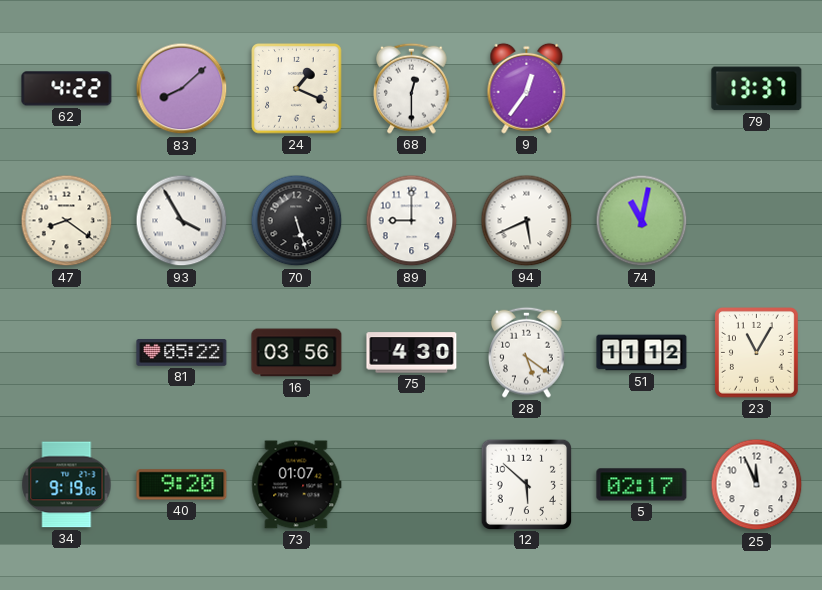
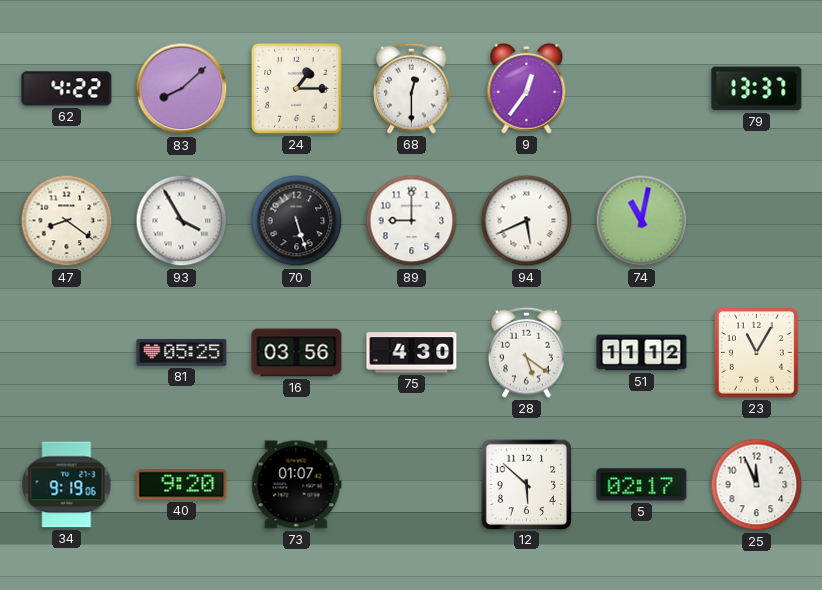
24: 1:19 -> 1:15
81: 05:22 -> 05:25
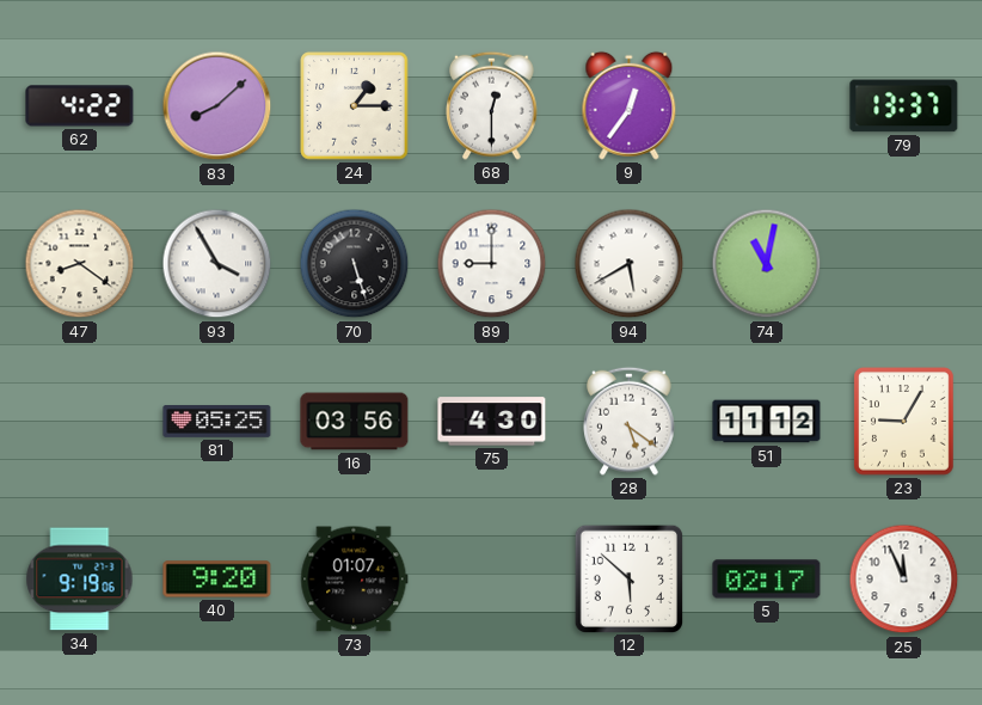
94: 5:41 -> 5:40
23: 11:05 -> 9:05
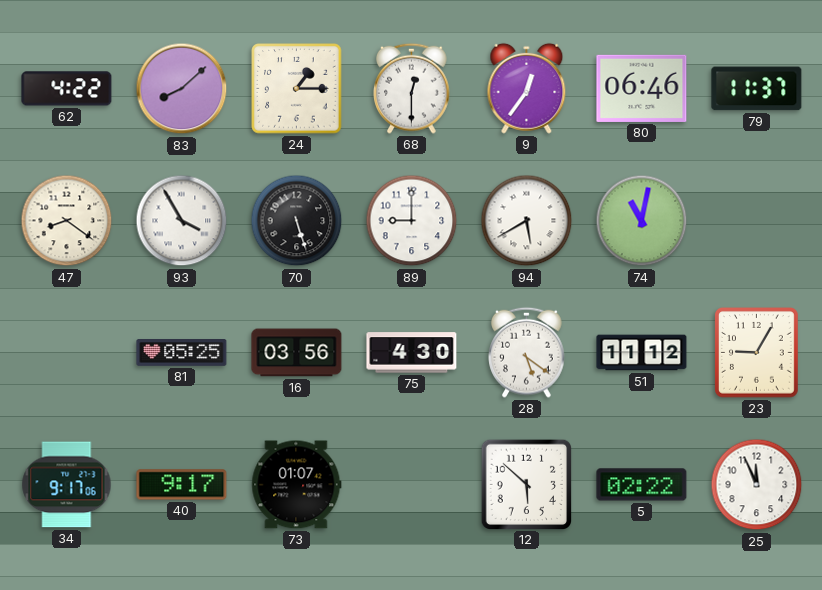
80: none -> 06:46
79: 13:37 -> 11:37
34: 9:19 -> 9:17
40: 9:20 -> 9:17
5: 02:17 -> 02:22
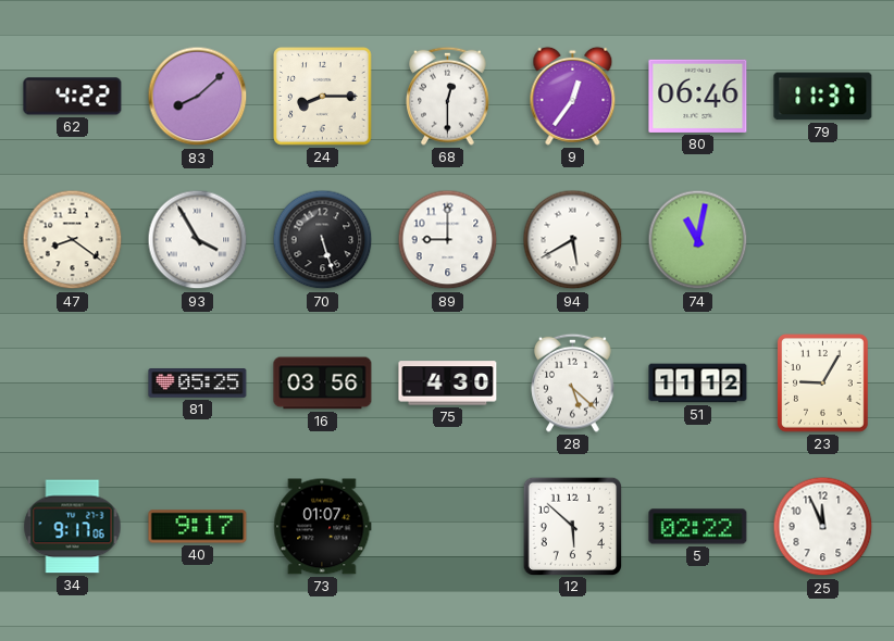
24: 1:15 -> 8:15
28: 5:21 -> 5:22
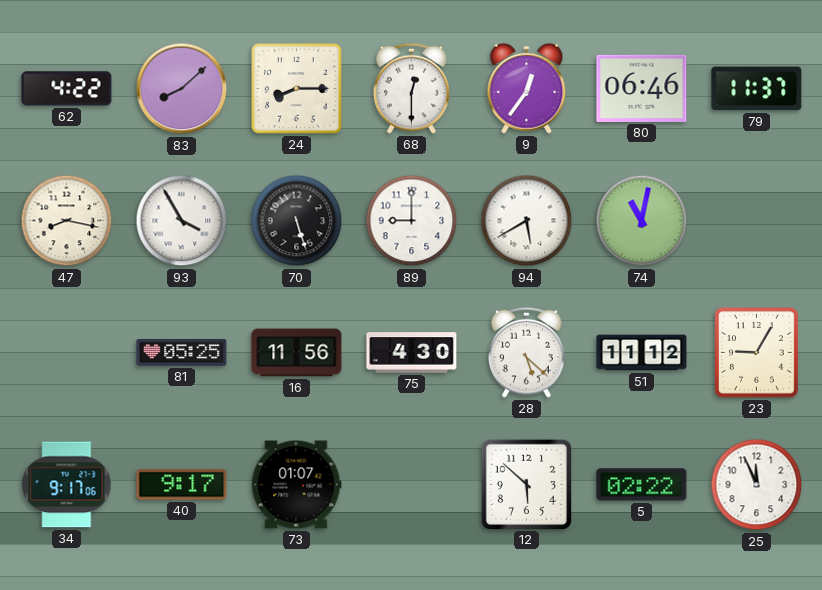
47: 8:21 -> 8:17
16: 03:56 -> 11:56
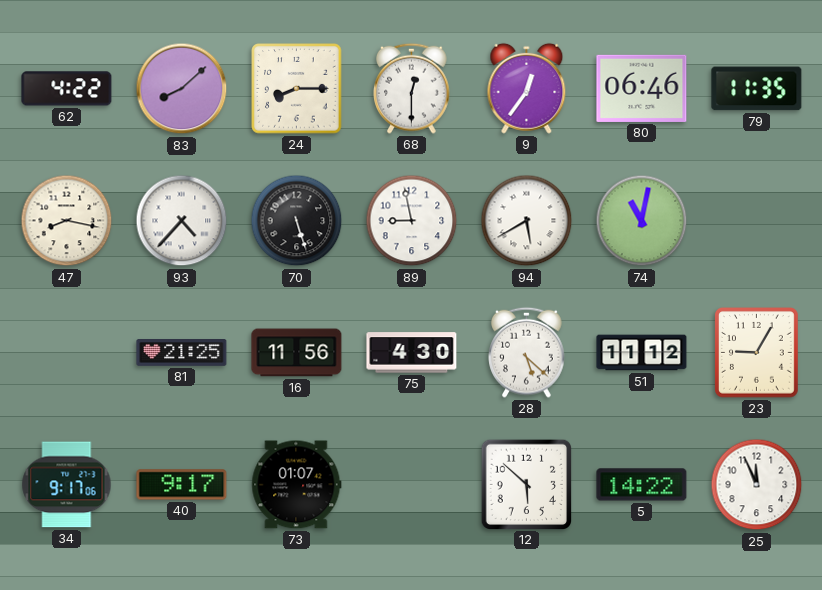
79: 11:37 -> 11:35
93: 3:55 -> 4:37
89: 9:00 -> 8:58
81: 05:25 -> 21:25
5: 02:22 -> 14:22
